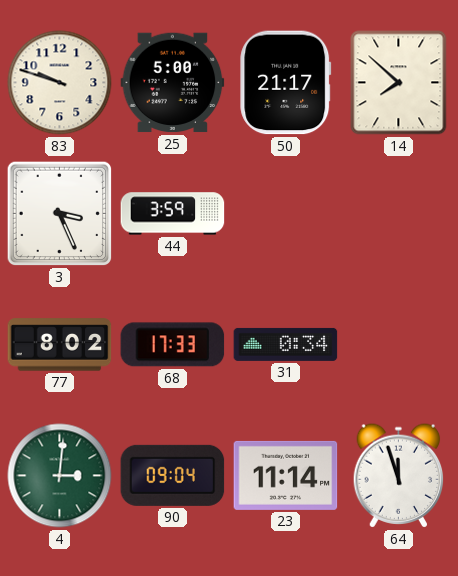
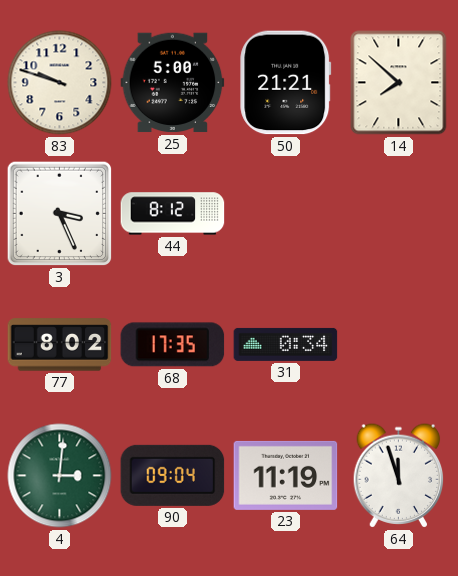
50: 21:17 -> 21:21
44: 3:59 -> 8:12
68: 17:33 -> 17:35
23: 11:14 -> 11:19
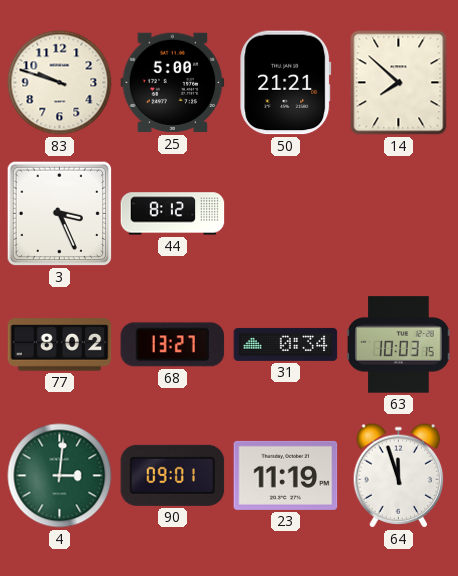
68: 17:35 -> 13:27
63: none -> 10:03
90: 09:04 -> 09:01
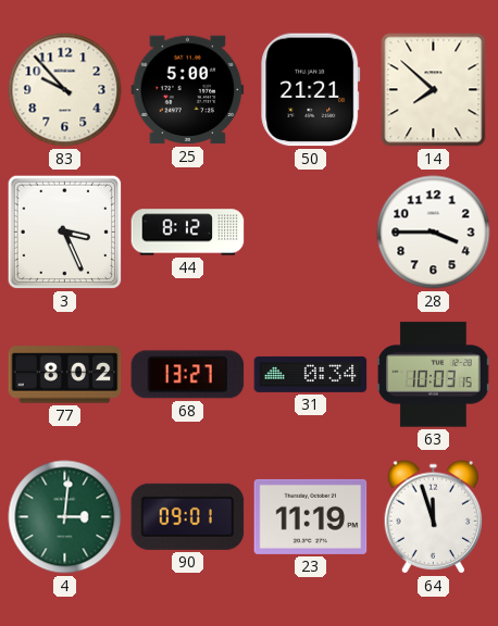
83: 9:48 -> 9:53
28: none -> 3:45
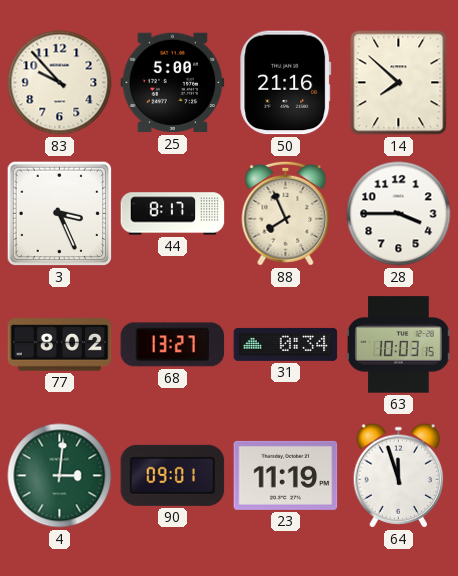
50: 21:21 -> 21:16
44: 8:12 -> 8:17
88: none -> 7:56
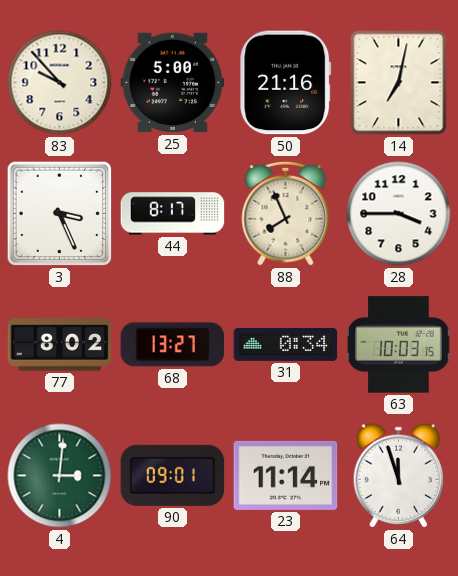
14: 7:52 -> 7:02
23: 11:19 -> 11:14
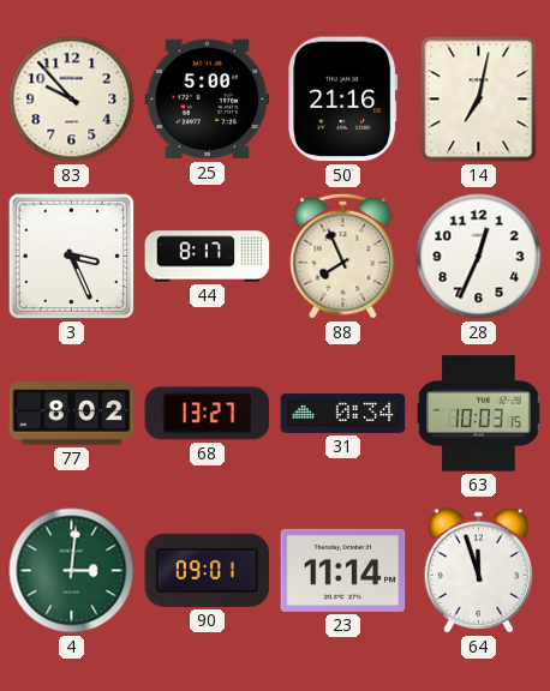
28: 3:45 -> 12:34
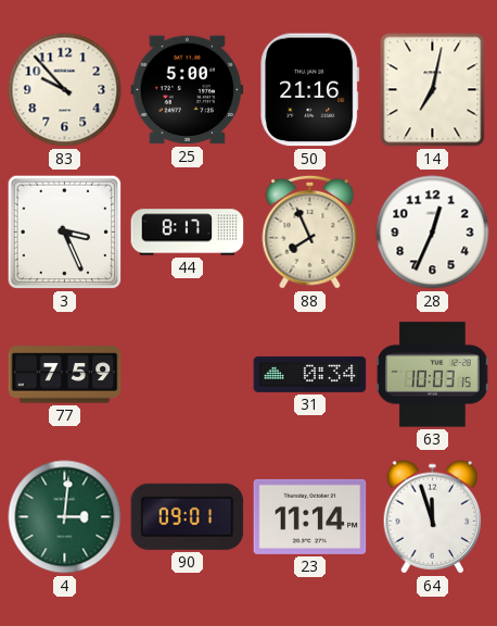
77: 8:02 -> 7:59
68: 13:27 -> none
